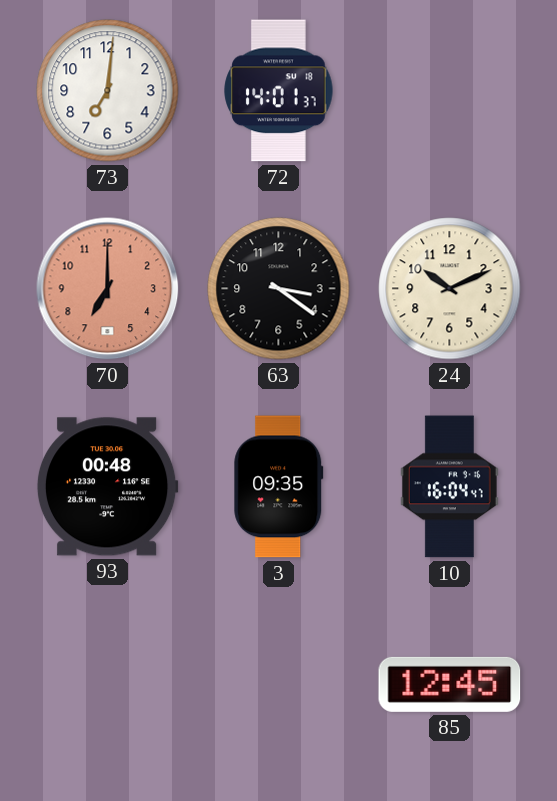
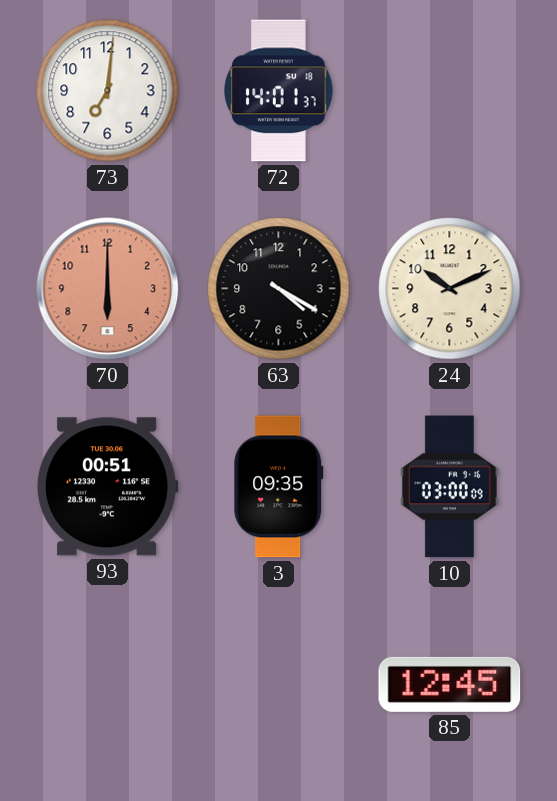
70: 7:00 -> 6:00
63: 3:21 -> 4:20
93: 00:48 -> 00:51
10: 16:04 -> 03:00
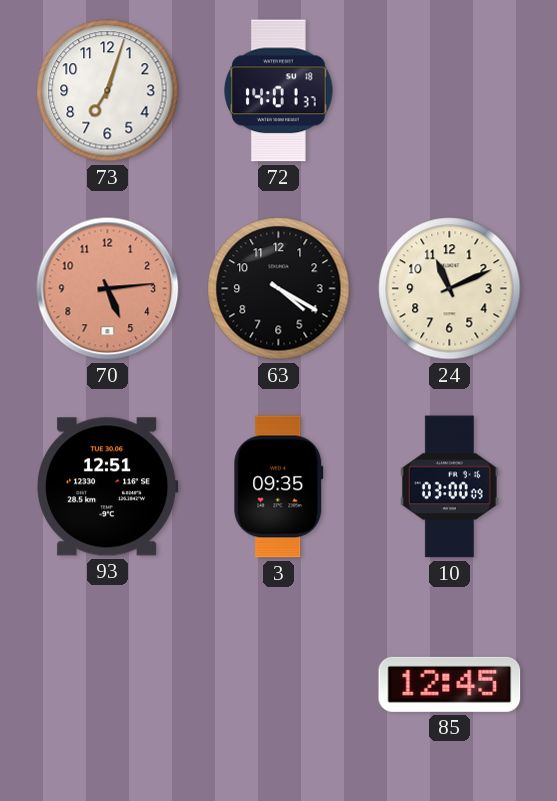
73: 7:01 -> 7:03
70: 6:00 -> 5:14
24: 10:11 -> 11:11
93: 00:51 -> 12:51
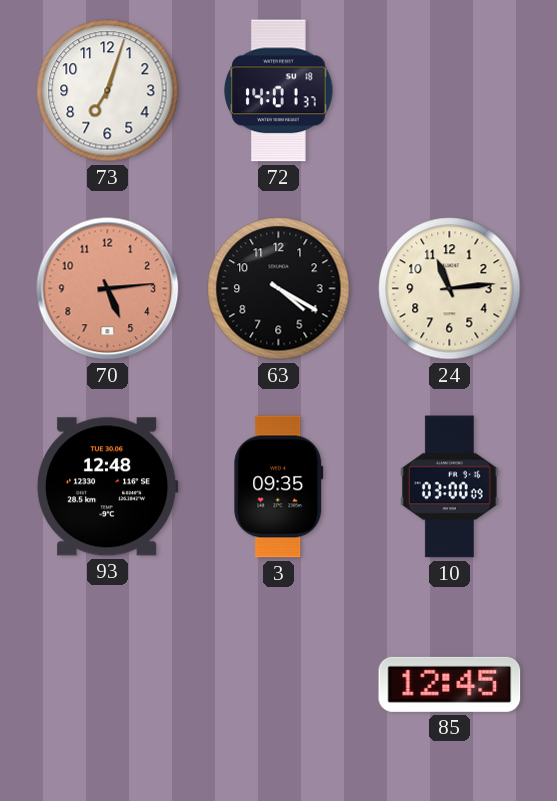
24: 11:11 -> 11:14
93: 12:51 -> 12:48
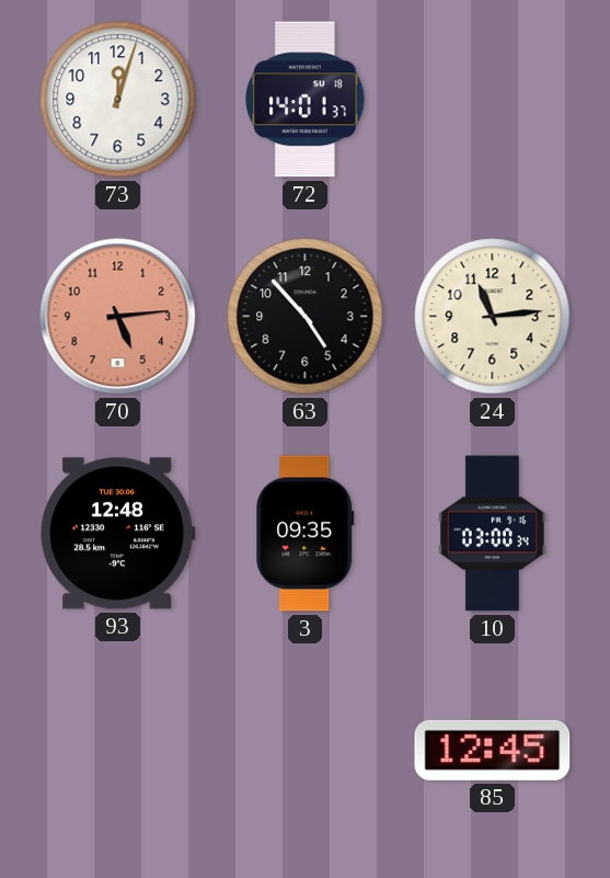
73: 7:03 -> 12:03
63: 4:20 -> 4:53
10: 03:00:09 -> 03:00:34
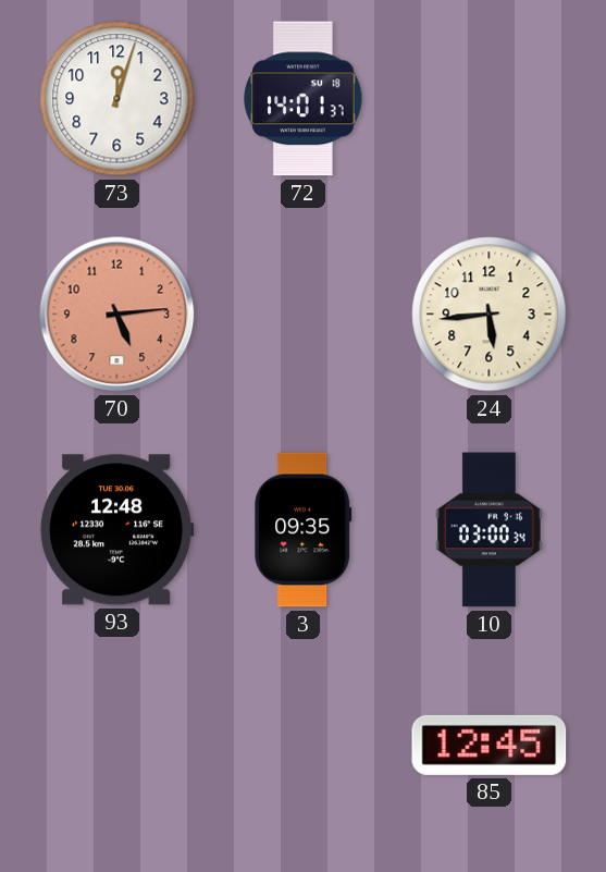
63: 4:53 -> none
24: 11:14 -> 5:44
